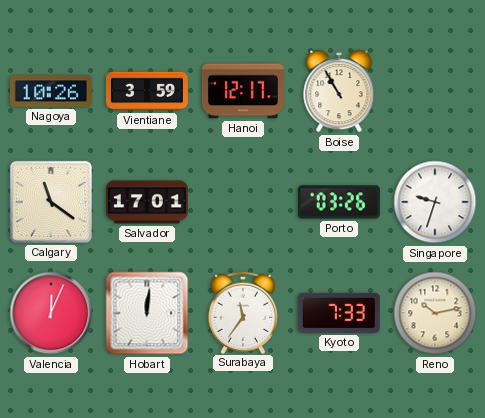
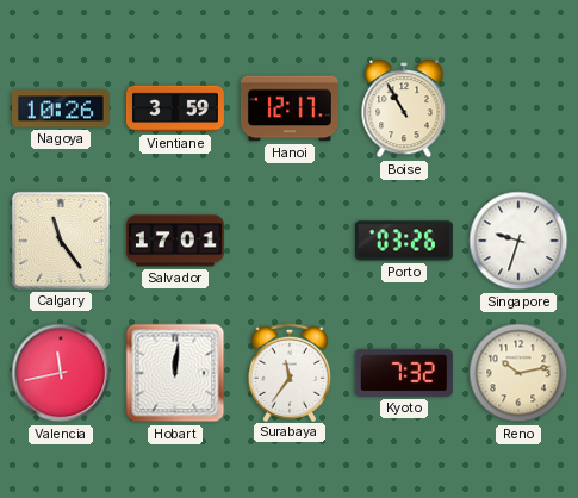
Calgary: 11:21 -> 11:24
Valencia: 12:04 -> 11:43
Kyoto: 7:33 -> 7:32
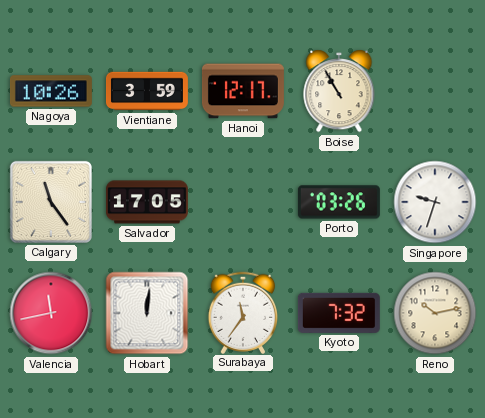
Salvador: 17:01 -> 17:05
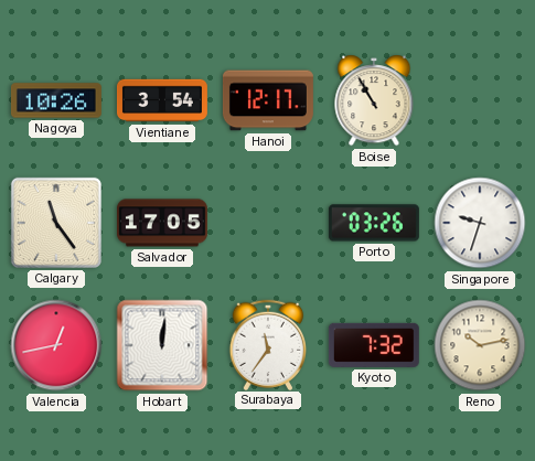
Vientiane: 3:59 -> 3:54
Valencia: 11:43 -> 12:43
